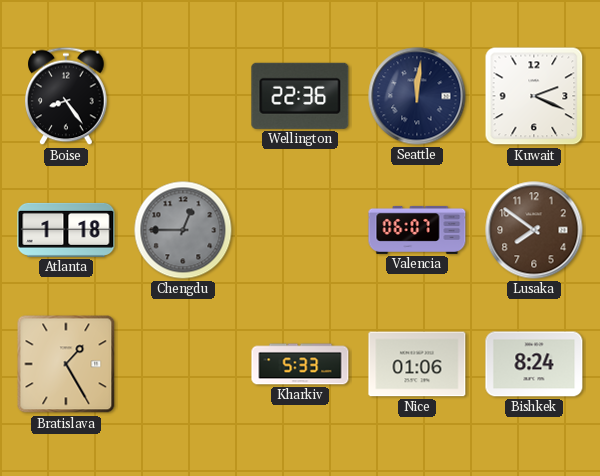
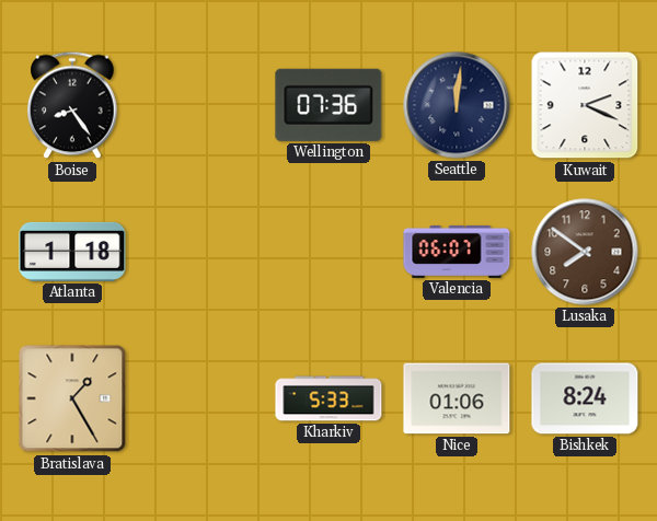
Wellington: 22:36 -> 07:36
Chengdu: 12:45 -> none
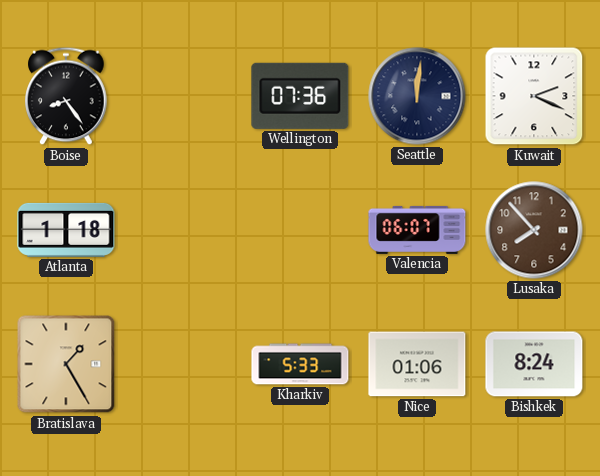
Lusaka: 7:51 -> 7:53
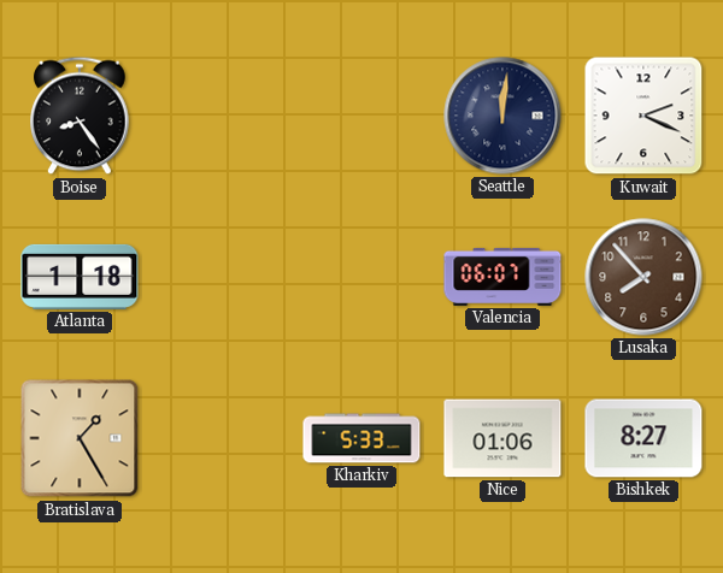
Wellington: 07:36 -> none
Bishkek: 8:24 -> 8:27
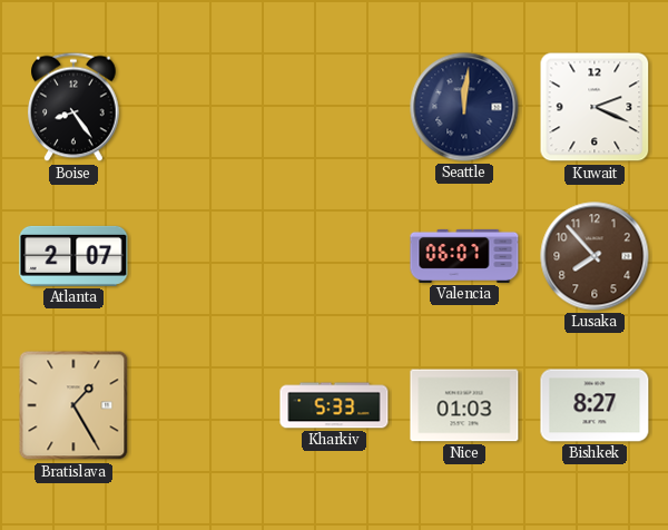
Atlanta: 1:18 -> 2:07
Nice: 01:06 -> 01:03
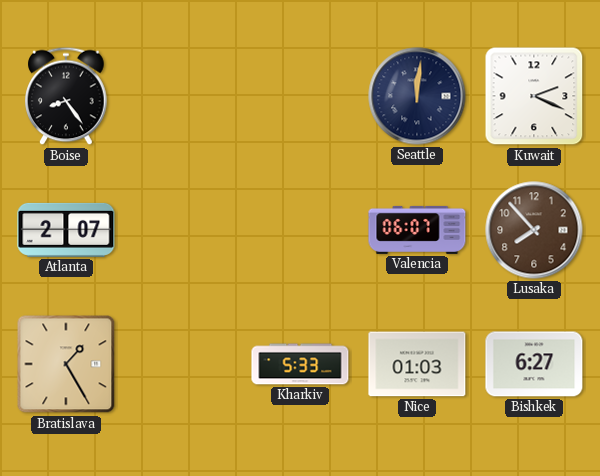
Bishkek: 8:27 -> 6:27
